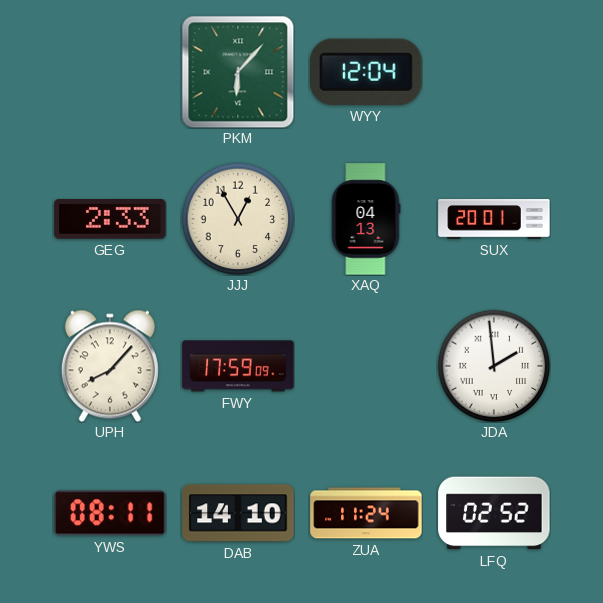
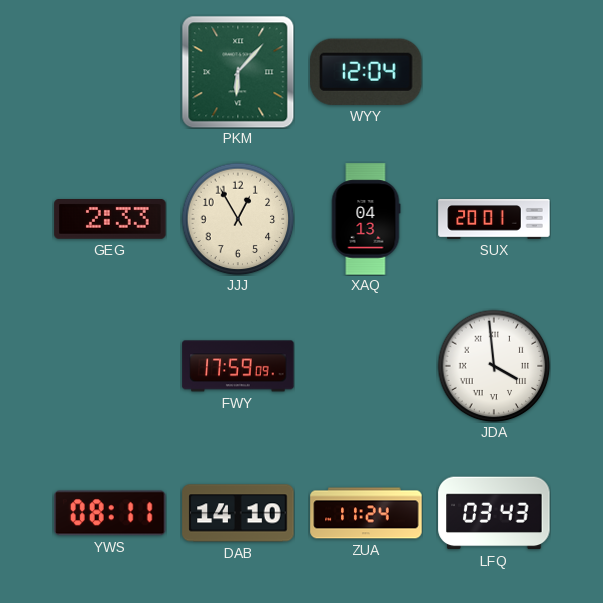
UPH: 8:07 -> none
JDA: 1:59 -> 3:59
LFQ: 02:52 -> 03:43
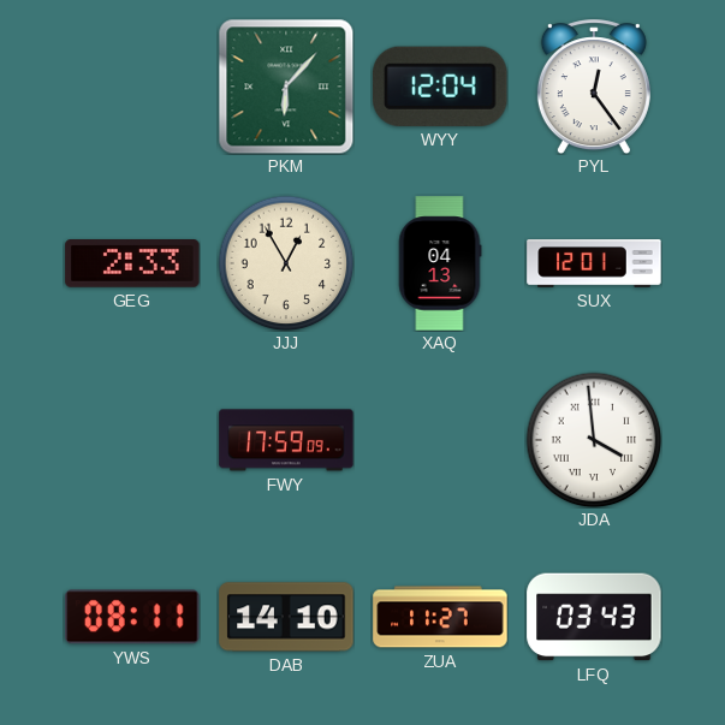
PYL: none -> 12:24
SUX: 20:01 -> 12:01
ZUA: 11:24 -> 11:27
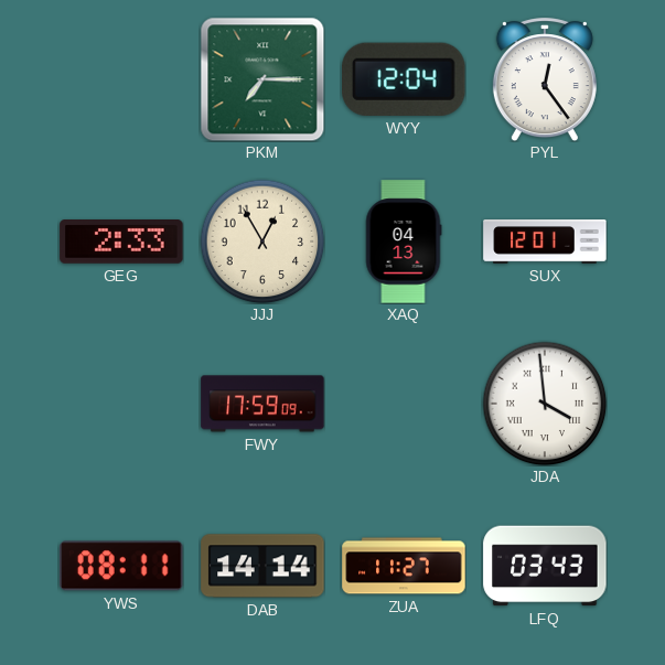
PKM: 6:07 -> 7:15
DAB: 14:10 -> 14:14
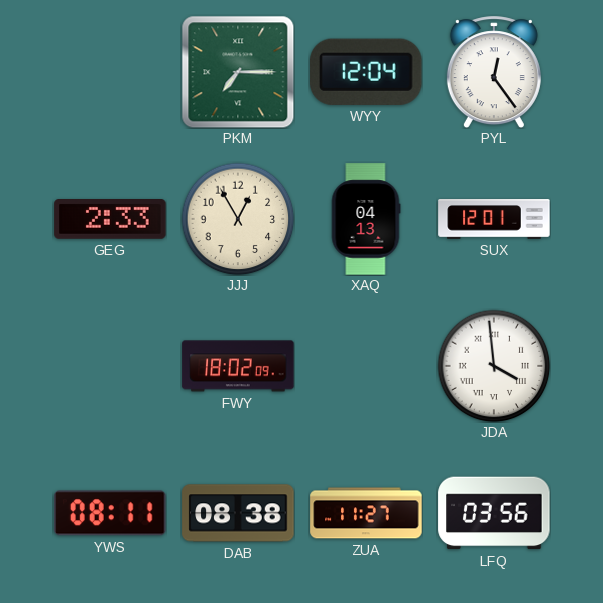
FWY: 17:59 -> 18:02
DAB: 14:14 -> 08:38
LFQ: 03:43 -> 03:56
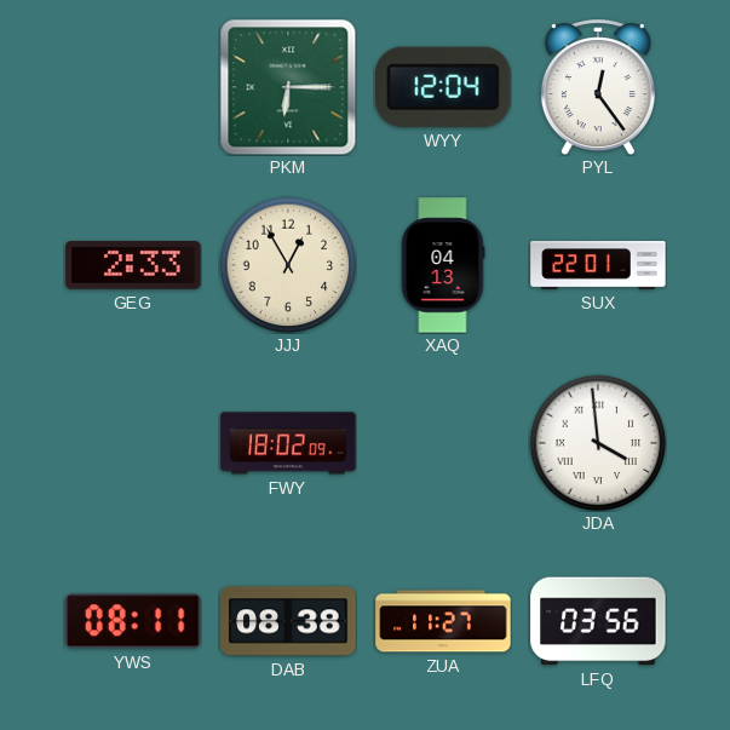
PKM: 7:15 -> 6:15
SUX: 12:01 -> 22:01
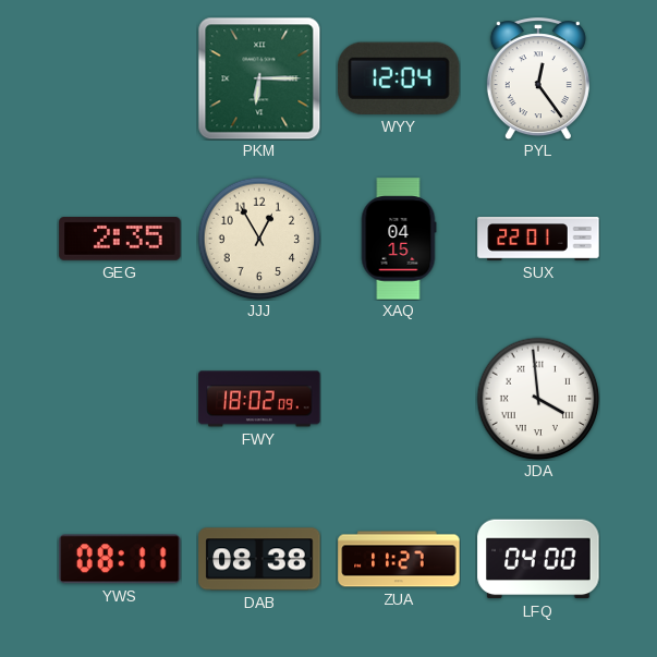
GEG: 2:33 -> 2:35
XAQ: 04:13 -> 04:15
LFQ: 03:56 -> 04:00
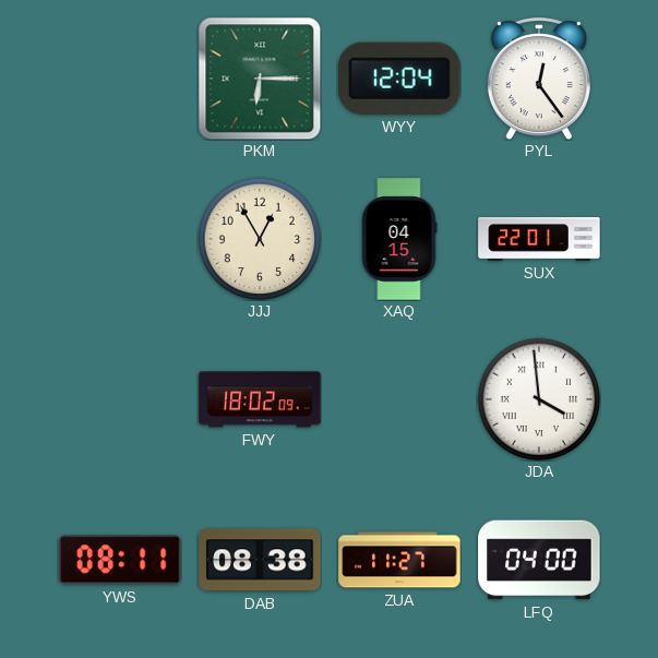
GEG: 2:35 -> none
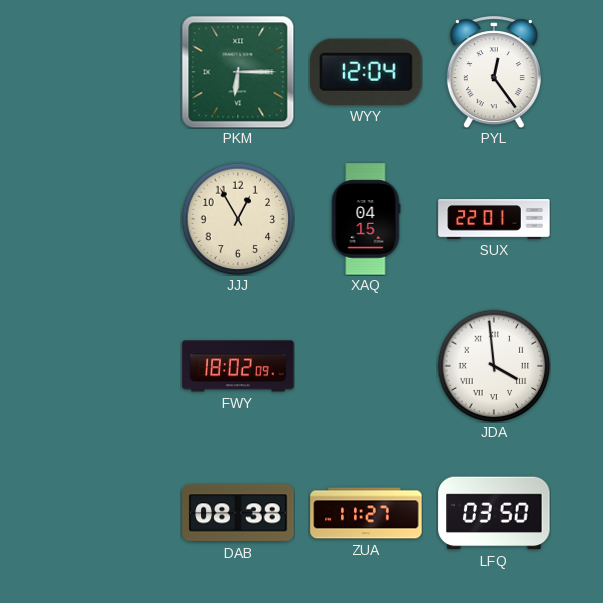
YWS: 08:11 -> none
LFQ: 04:00 -> 03:50
